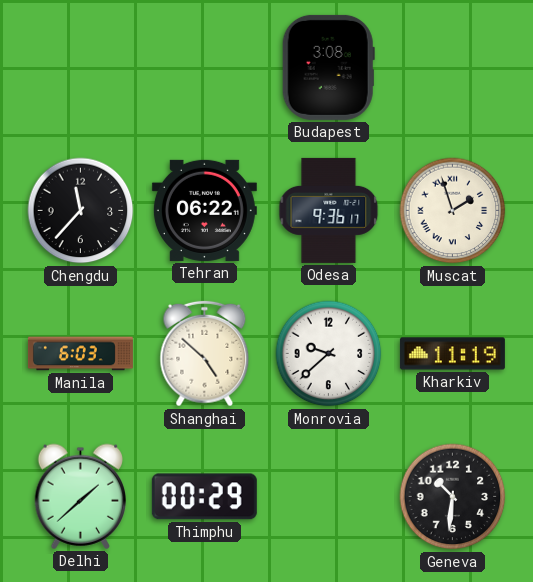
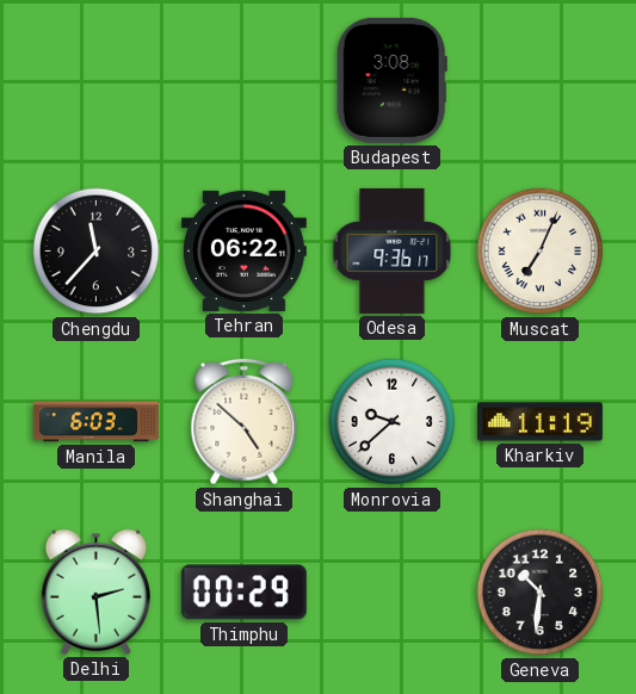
Muscat: 1:57 -> 7:04
Delhi: 1:38 -> 2:29
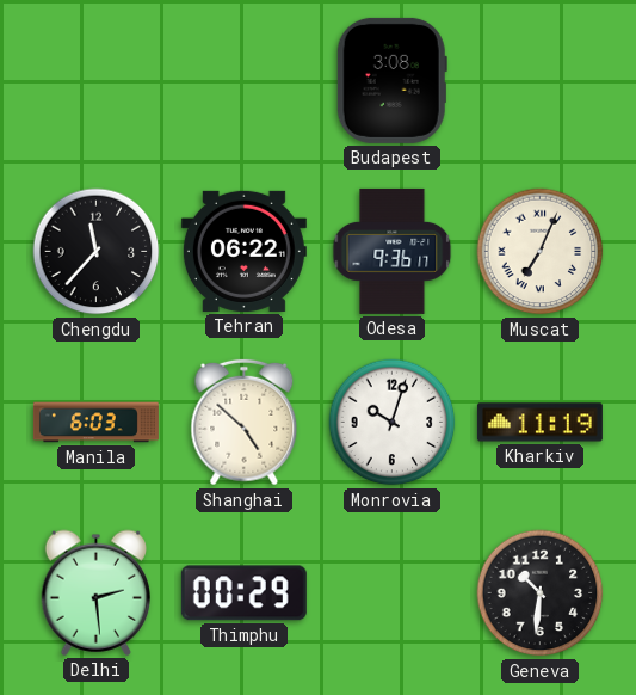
Monrovia: 9:38 -> 10:03
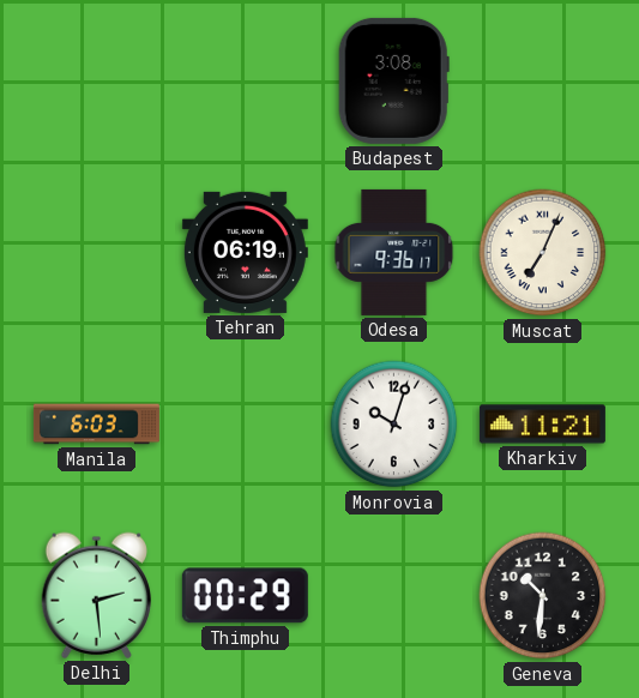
Chengdu: 11:37 -> none
Tehran: 06:22 -> 06:19
Shanghai: 4:52 -> none
Kharkiv: 11:19 -> 11:21
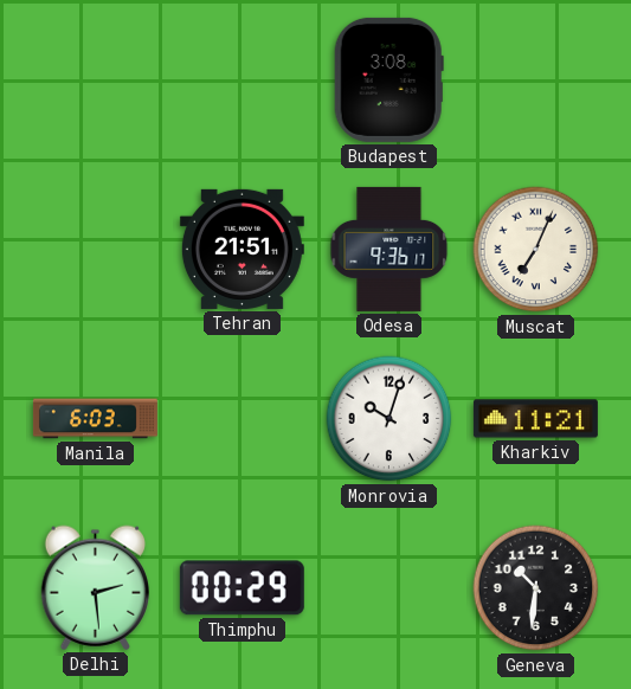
Tehran: 06:19 -> 21:51
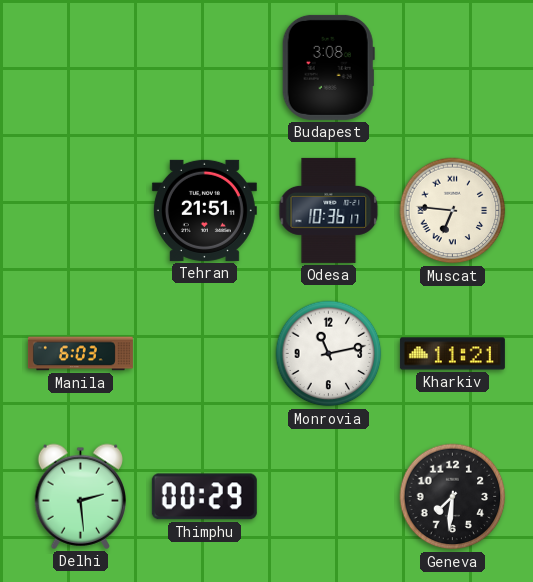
Odesa: 9:36 -> 10:36
Muscat: 7:04 -> 6:46
Monrovia: 10:03 -> 11:13
Geneva: 10:31 -> 7:31
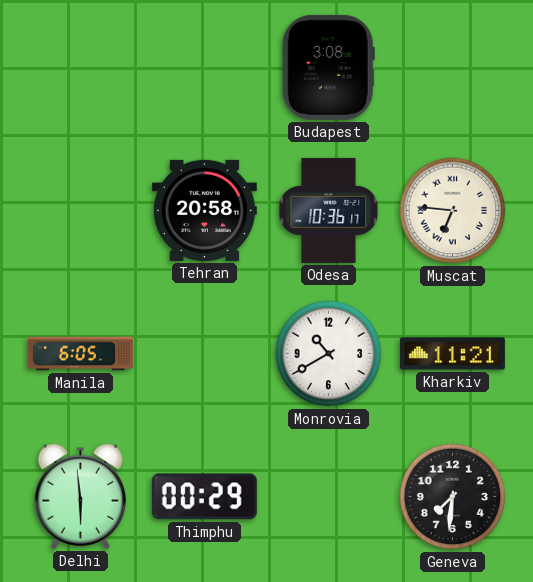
Tehran: 21:51 -> 20:58
Manila: 6:03 -> 6:05
Monrovia: 11:13 -> 10:40
Delhi: 2:29 -> 5:59
